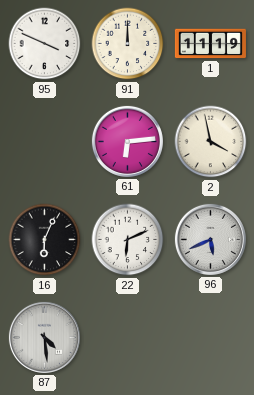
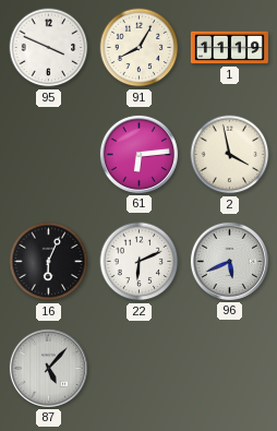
91: 12:00 -> 8:05
87: 4:29 -> 5:07
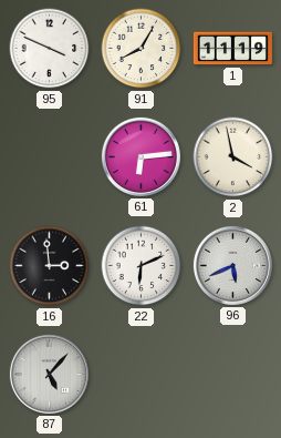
16: 6:04 -> 2:59
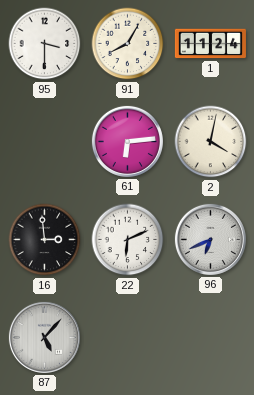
95: 3:49 -> 3:30
1: 11:19 -> 11:24
2: 3:58 -> 4:02
96: 5:41 -> 6:41
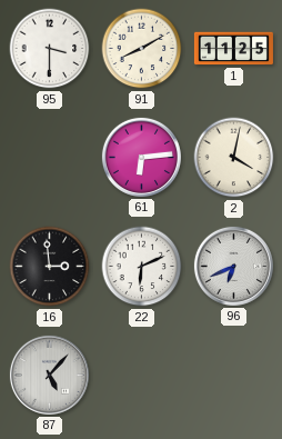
91: 8:05 -> 8:10
1: 11:24 -> 11:25
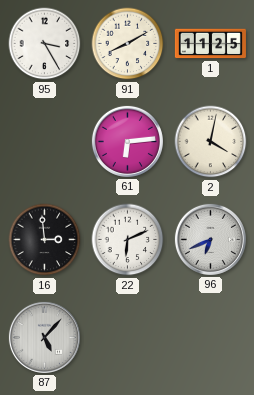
95: 3:30 -> 3:25
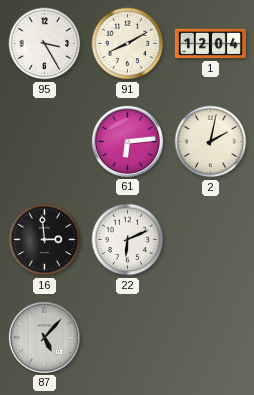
1: 11:25 -> 12:04
2: 4:02 -> 2:02
96: 6:41 -> none
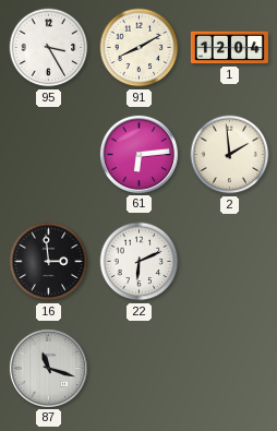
2: 2:02 -> 1:59
87: 5:07 -> 11:18
